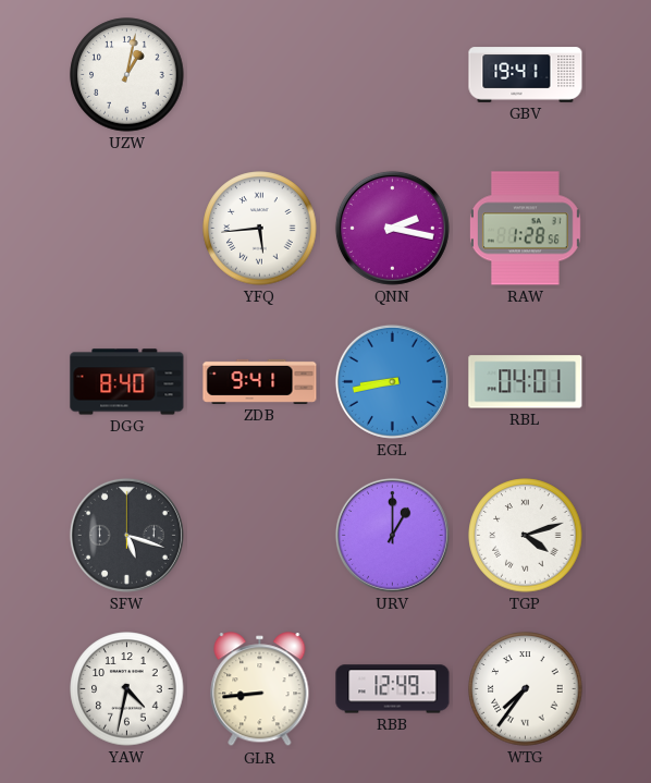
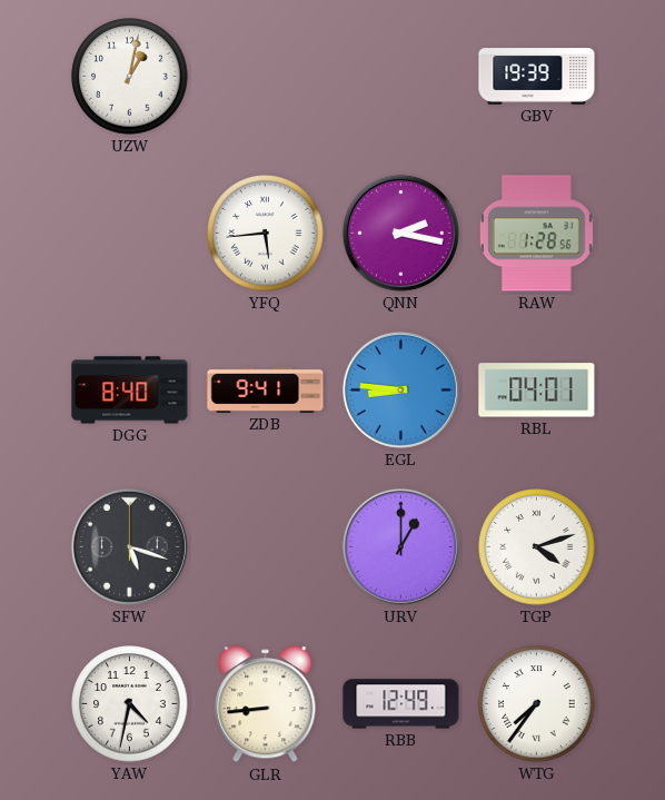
GBV: 19:41 -> 19:39
EGL: 8:43 -> 8:46
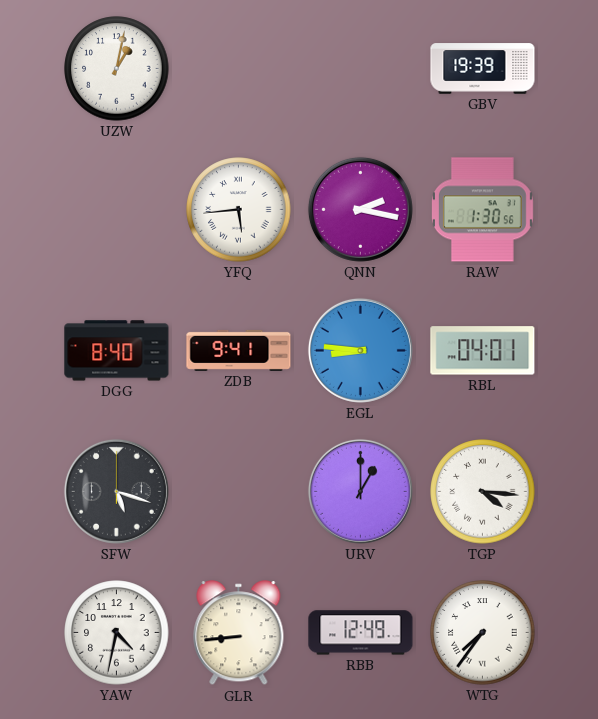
RAW: 1:28 -> 1:30
TGP: 4:12 -> 4:16
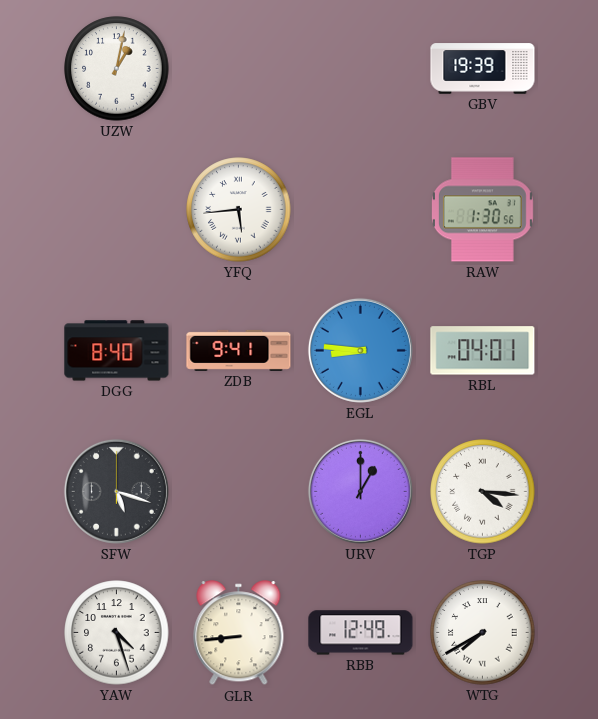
QNN: 2:17 -> none
YAW: 4:32 -> 4:27
WTG: 7:36 -> 7:40
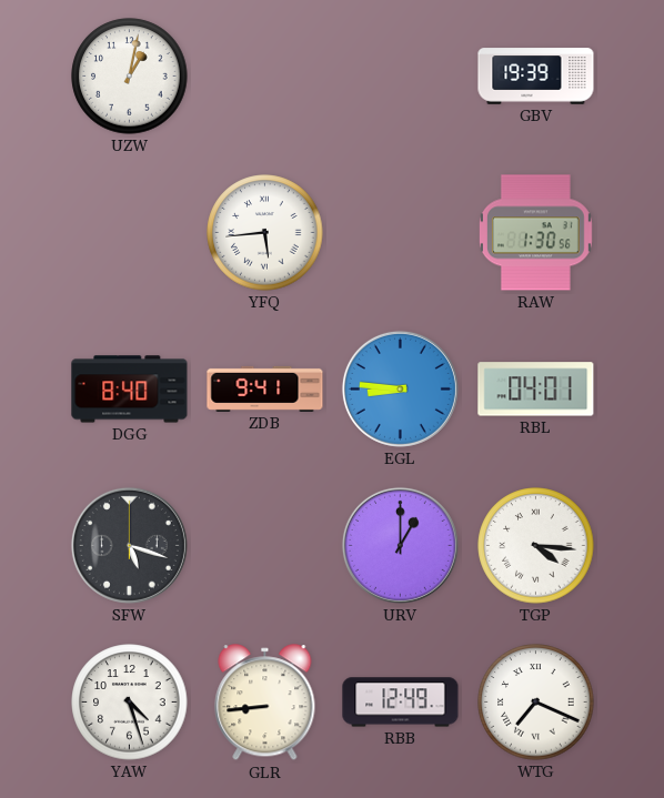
WTG: 7:40 -> 7:19
